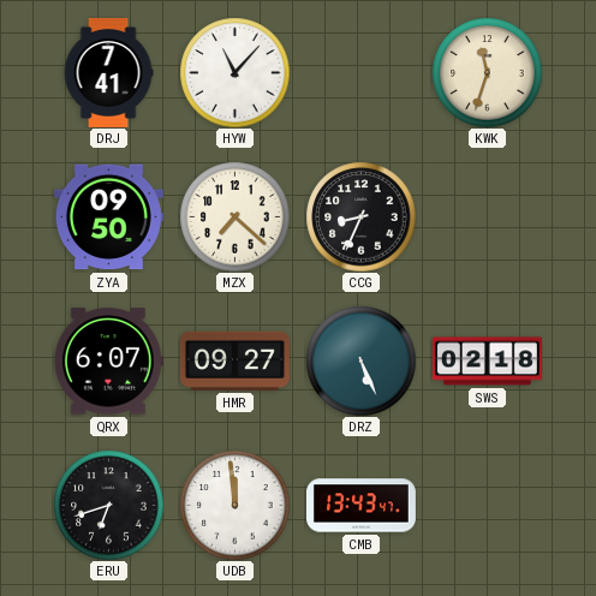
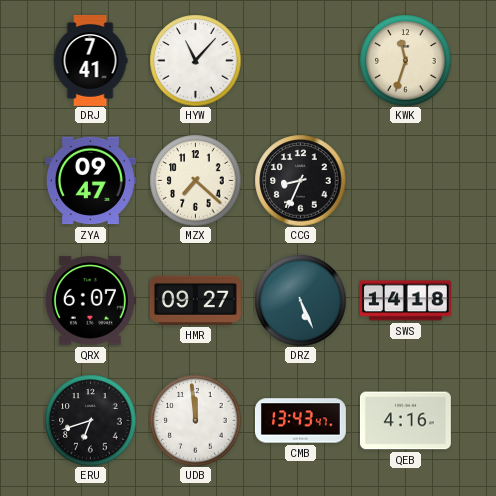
ZYA: 09:50 -> 09:47
SWS: 02:18 -> 14:18
QEB: none -> 4:16
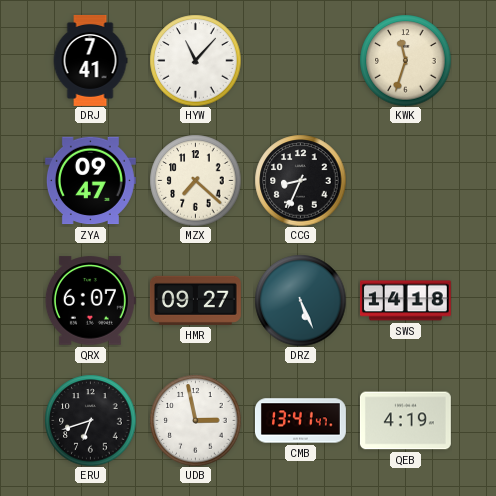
UDB: 11:59 -> 2:58
CMB: 13:43 -> 13:41
QEB: 4:16 -> 4:19
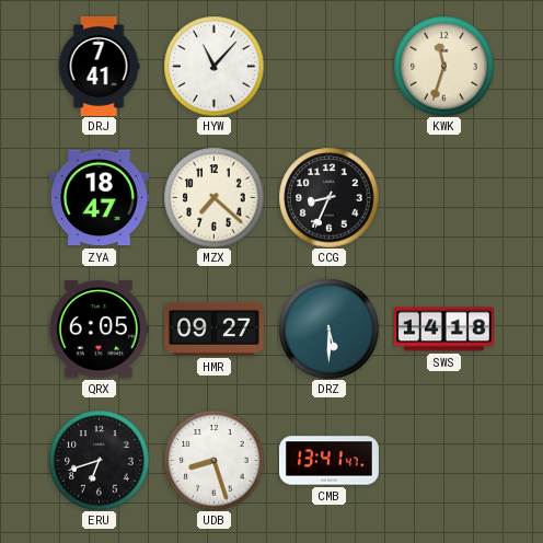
ZYA: 09:47 -> 18:47
QRX: 6:07 -> 6:05
DRZ: 5:26 -> 5:30
UDB: 2:58 -> 8:27
QEB: 4:19 -> none
